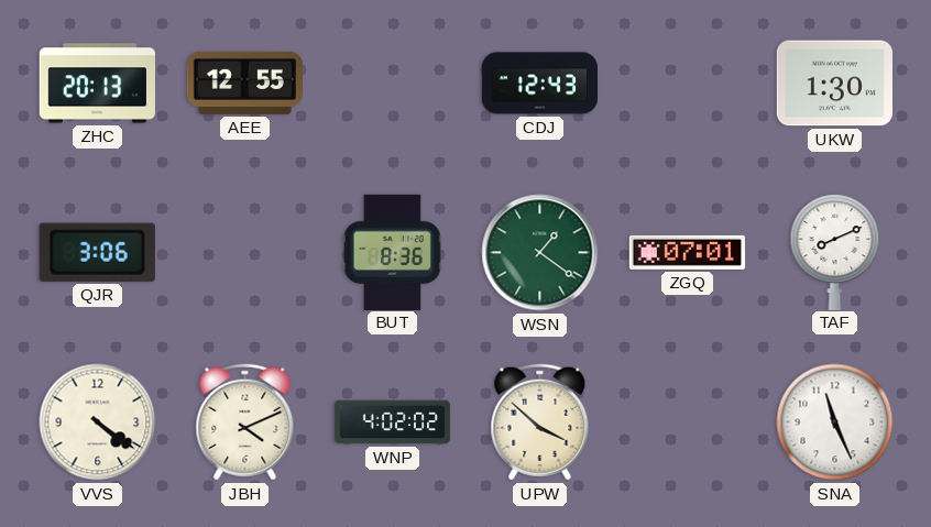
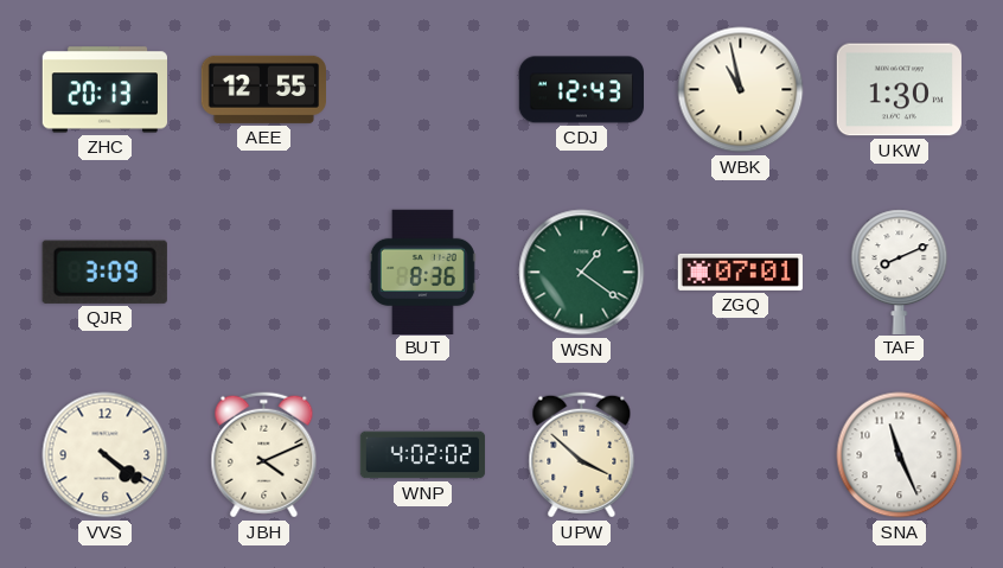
WBK: none -> 10:58
QJR: 3:06 -> 3:09
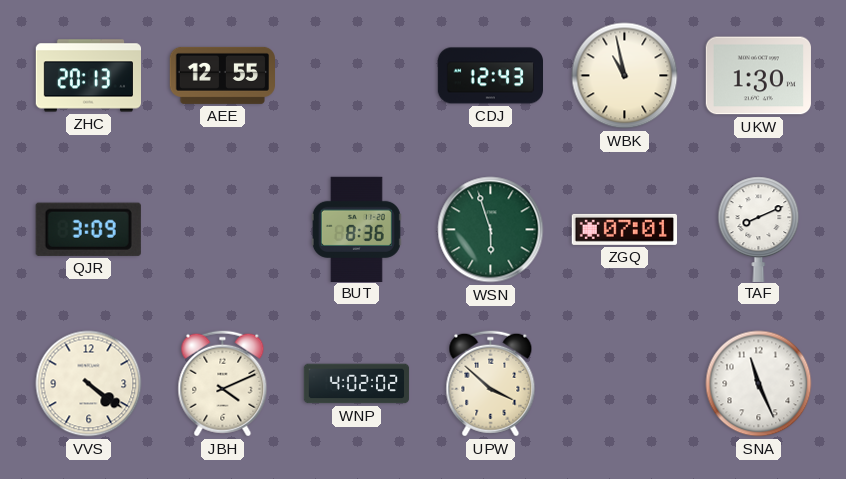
WSN: 1:21 -> 5:57
